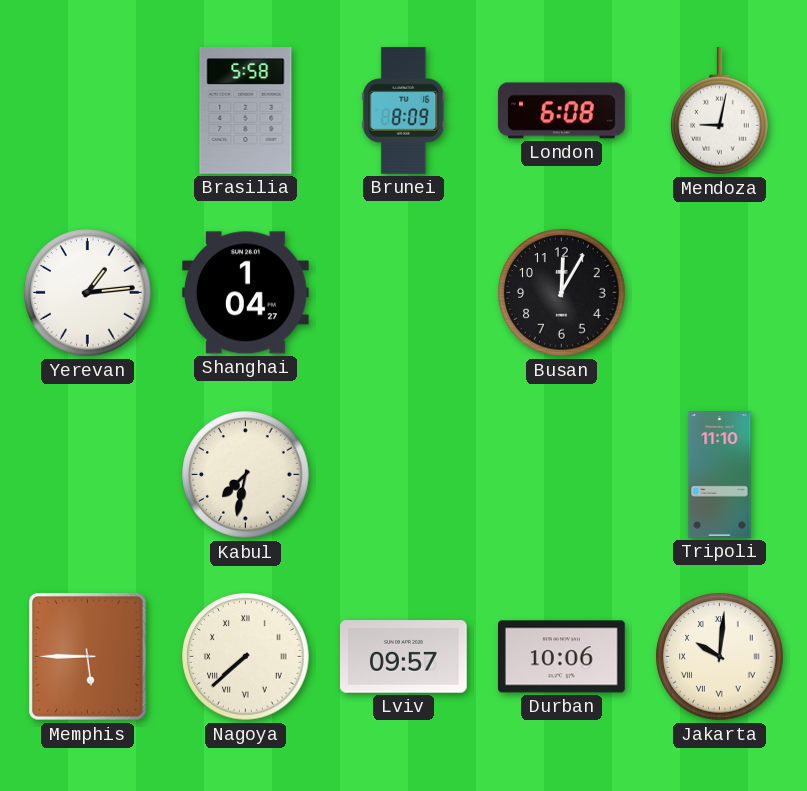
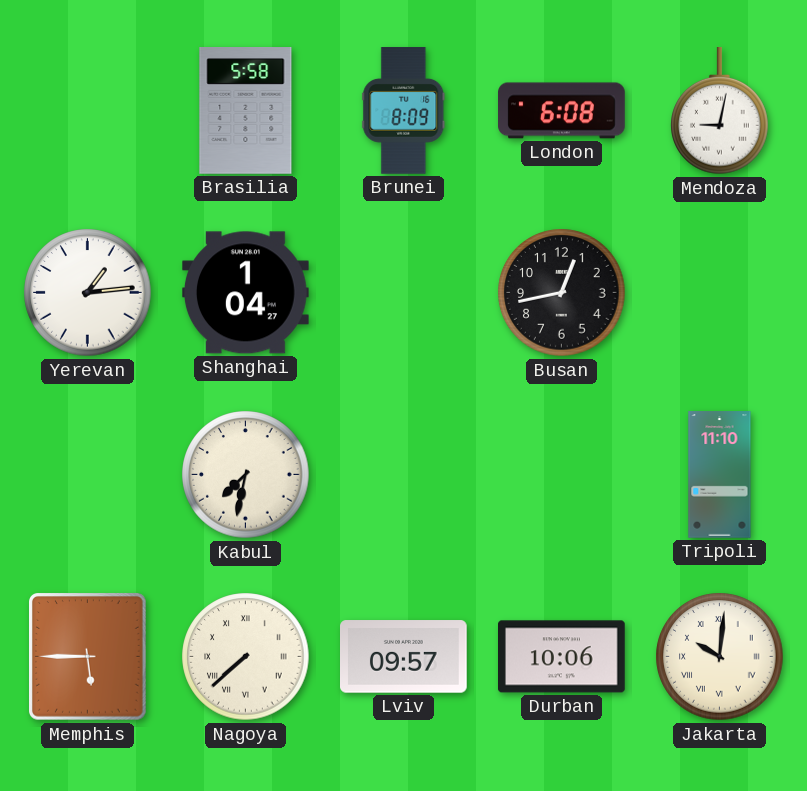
Busan: 12:05 -> 12:43
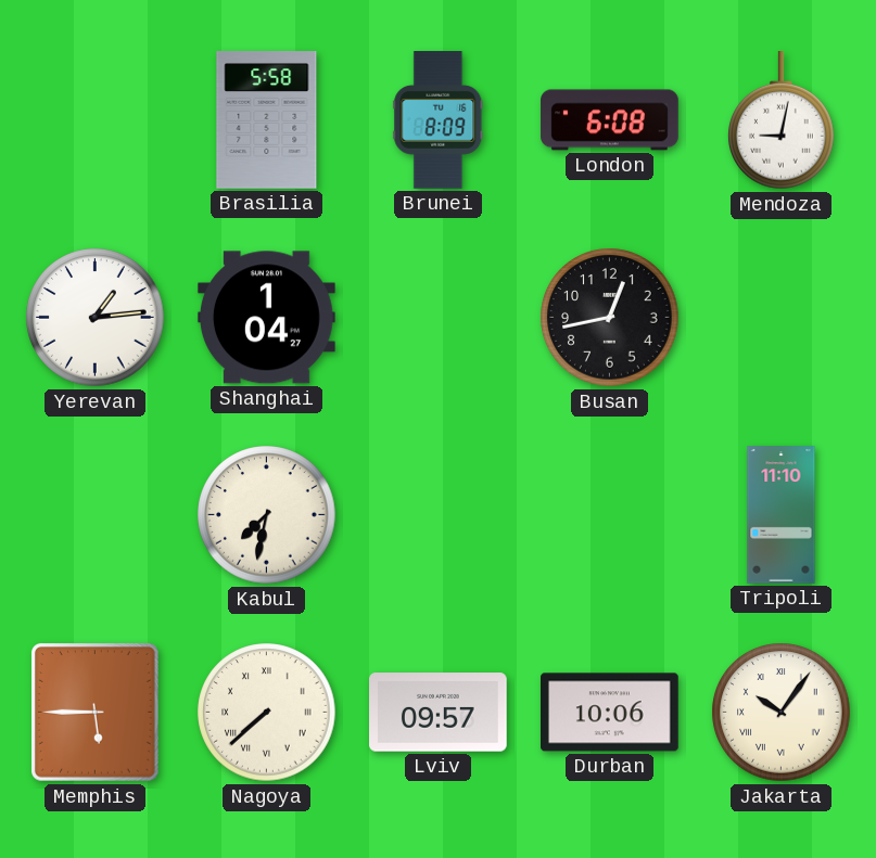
Jakarta: 10:01 -> 10:06
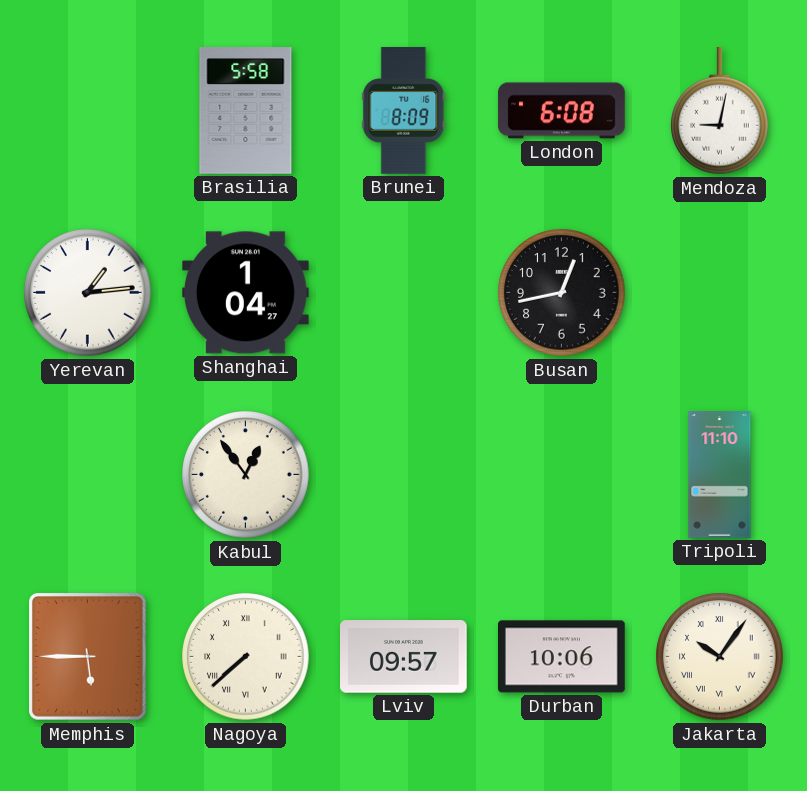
Kabul: 7:32 -> 12:54
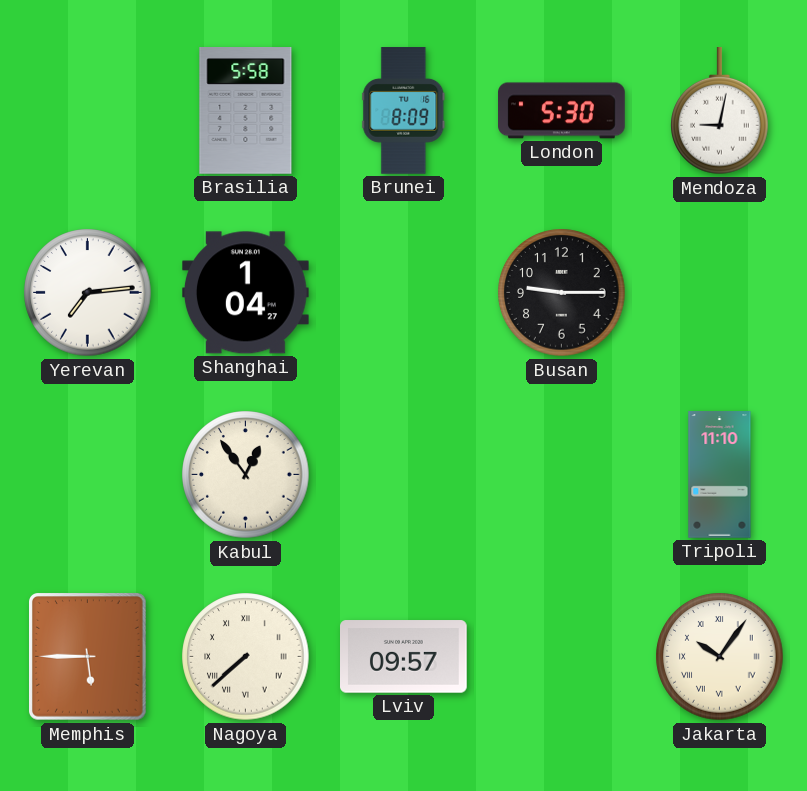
London: 6:08 -> 5:30
Yerevan: 1:14 -> 7:14
Busan: 12:43 -> 9:15
Durban: 10:06 -> none
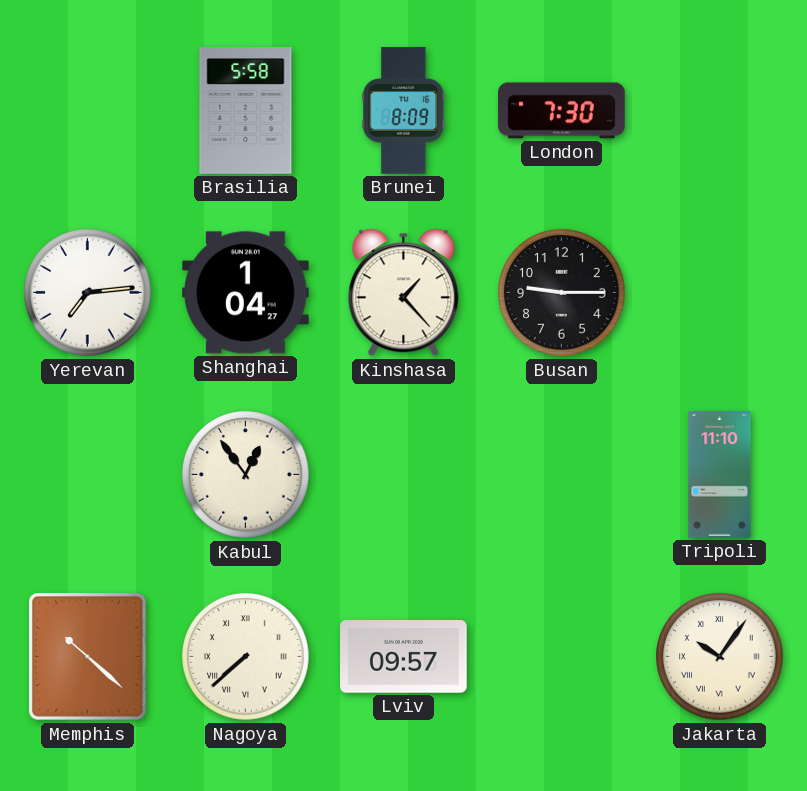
London: 5:30 -> 7:30
Mendoza: 9:02 -> none
Kinshasa: none -> 1:23
Memphis: 5:45 -> 10:22
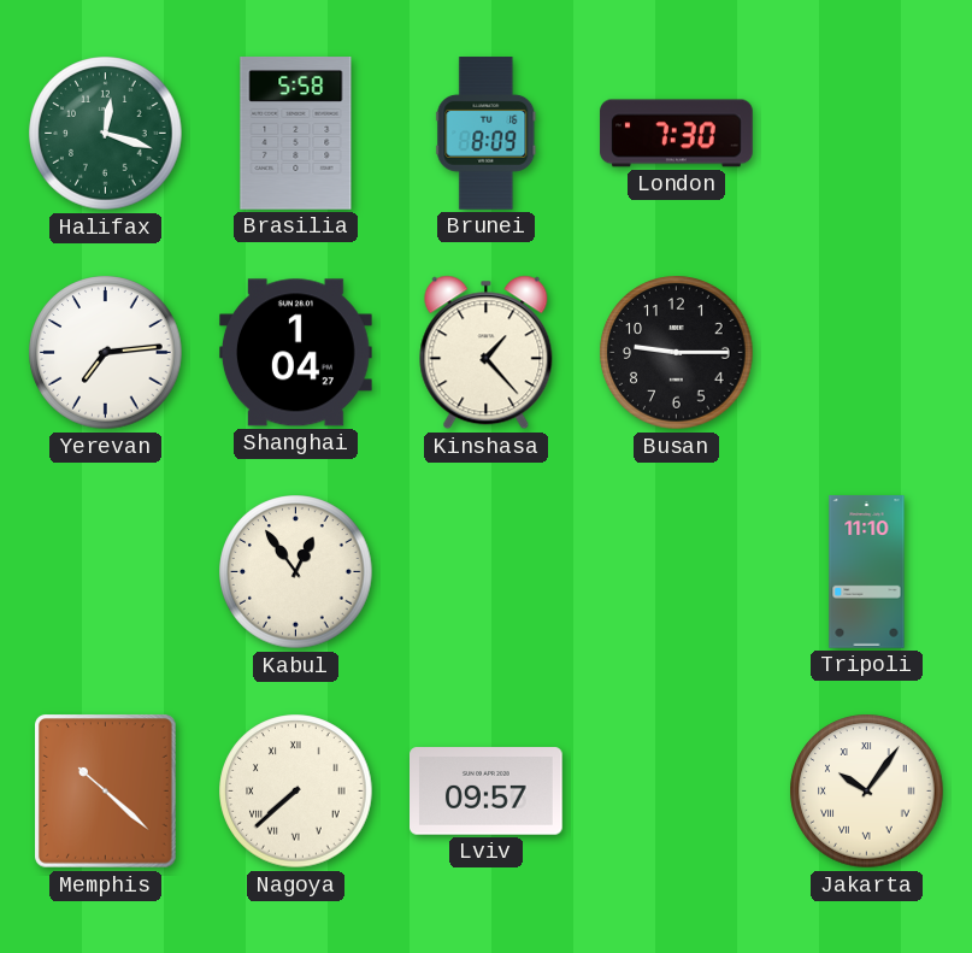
Halifax: none -> 12:18
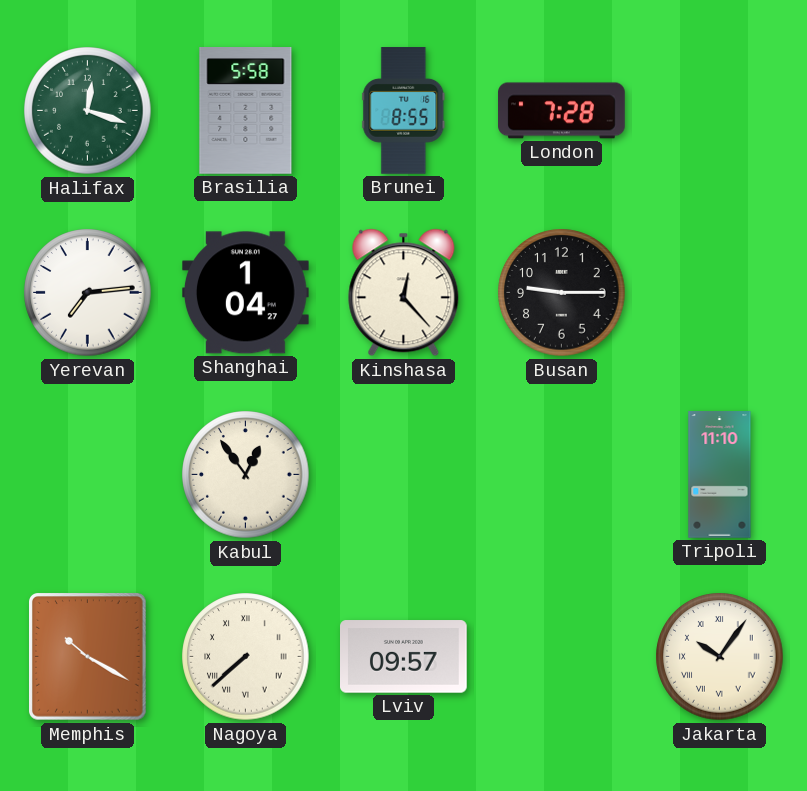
Brunei: 8:09 -> 8:55
London: 7:30 -> 7:28
Kinshasa: 1:23 -> 12:23
Memphis: 10:22 -> 10:20
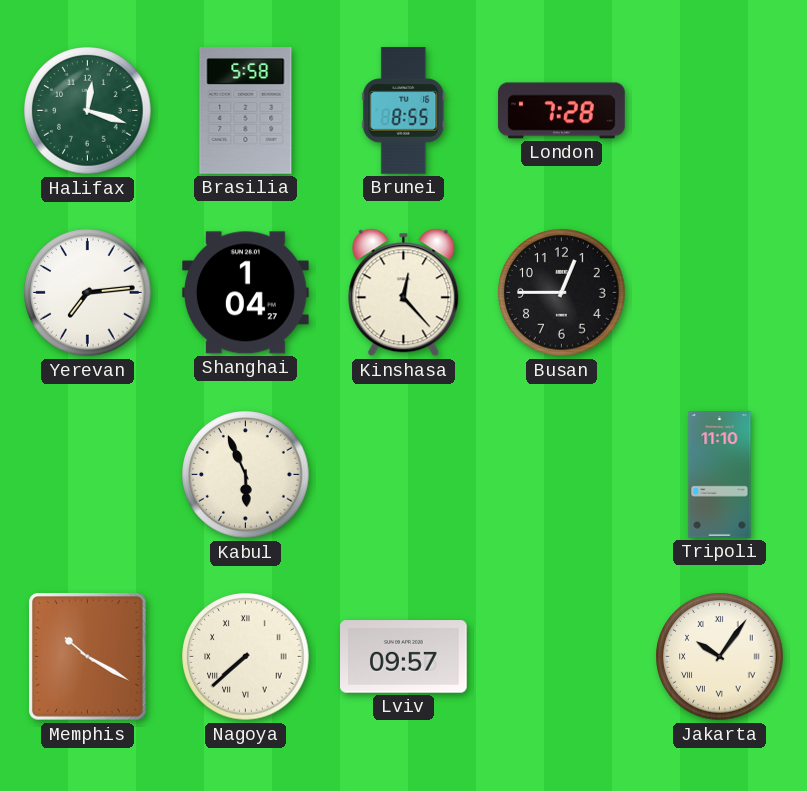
Busan: 9:15 -> 12:45
Kabul: 12:54 -> 5:56
